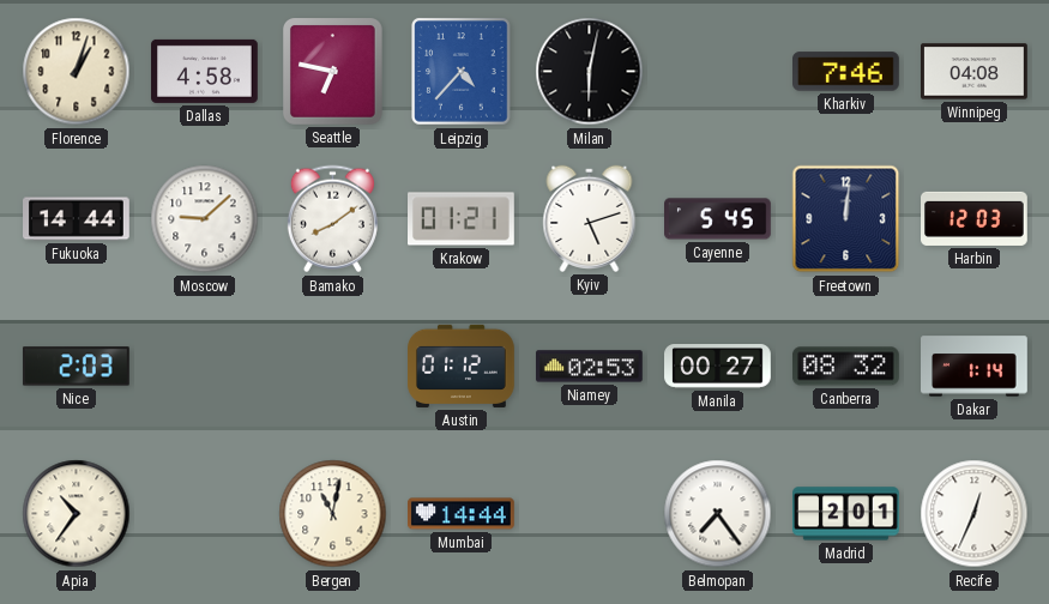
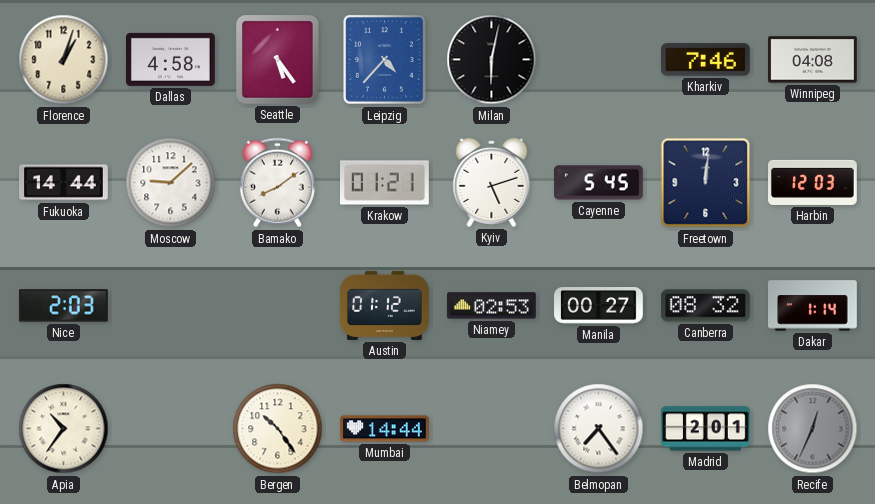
Seattle: 6:47 -> 5:24
Bergen: 11:02 -> 10:24
Recife dial: white -> grey
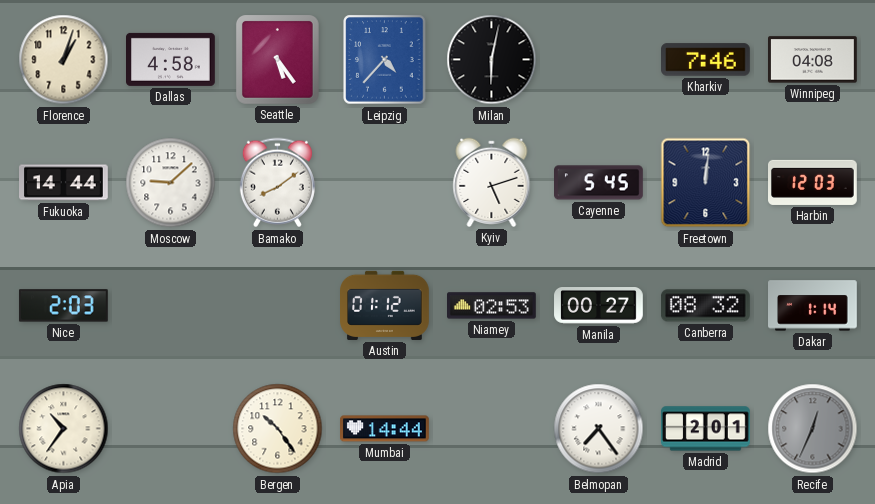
Krakow: 01:21 -> none
